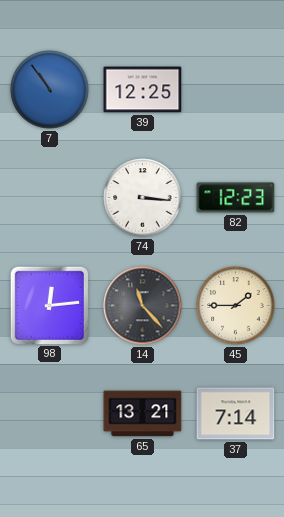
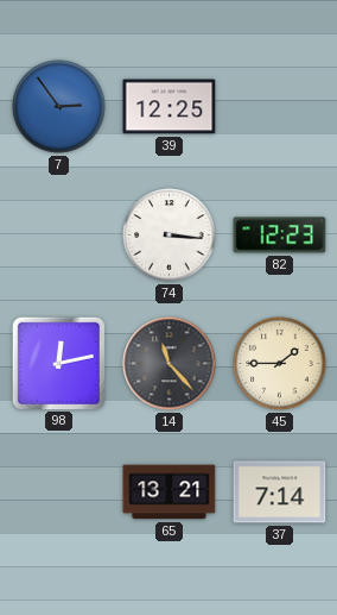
7: 10:54 -> 2:54
98: 12:14 -> 12:13
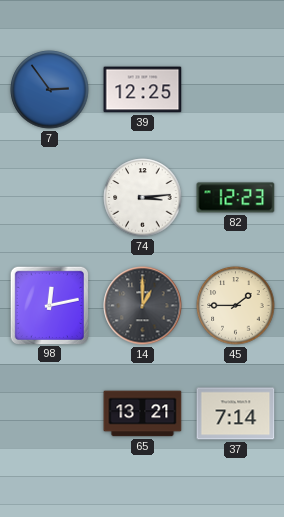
74: 3:16 -> 3:14
14: 11:23 -> 1:00
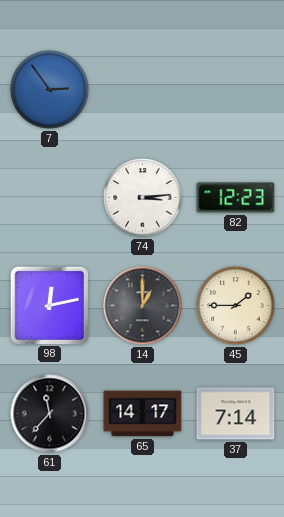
39: 12:25 -> none
61: none -> 11:37
65: 13:21 -> 14:17
